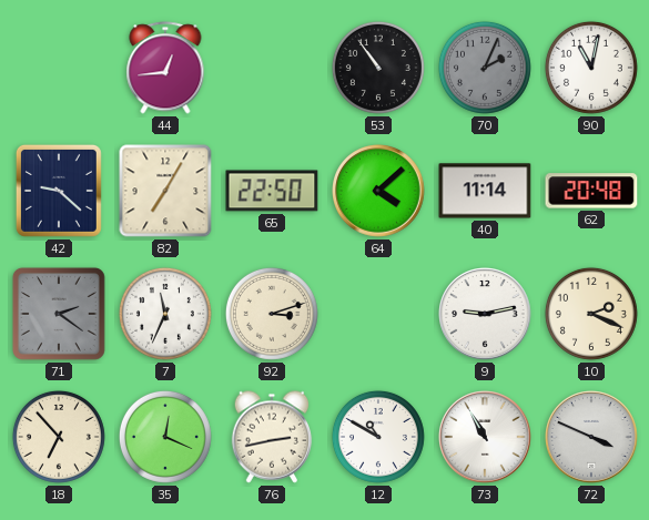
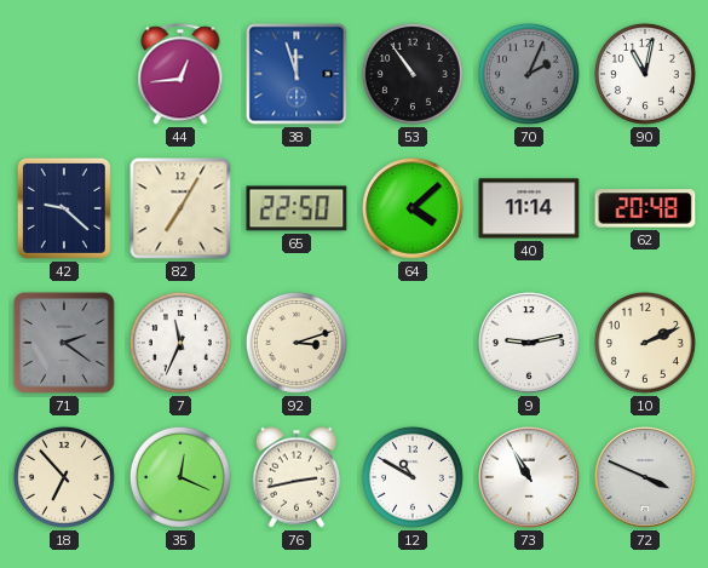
38: none -> 11:57
10: 2:19 -> 2:11
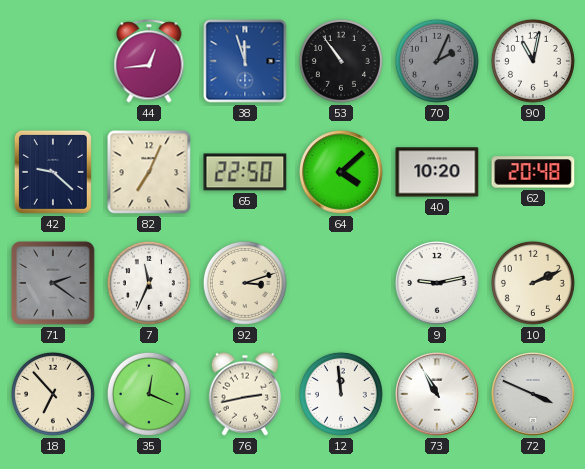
82: 7:05 -> 7:04
40: 11:14 -> 10:20
12: 10:50 -> 11:59
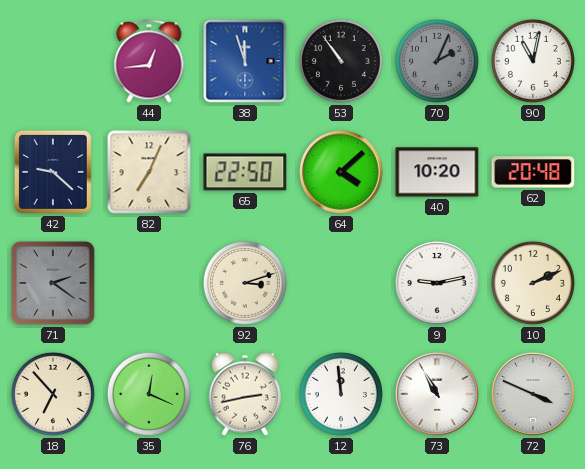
7: 11:34 -> none
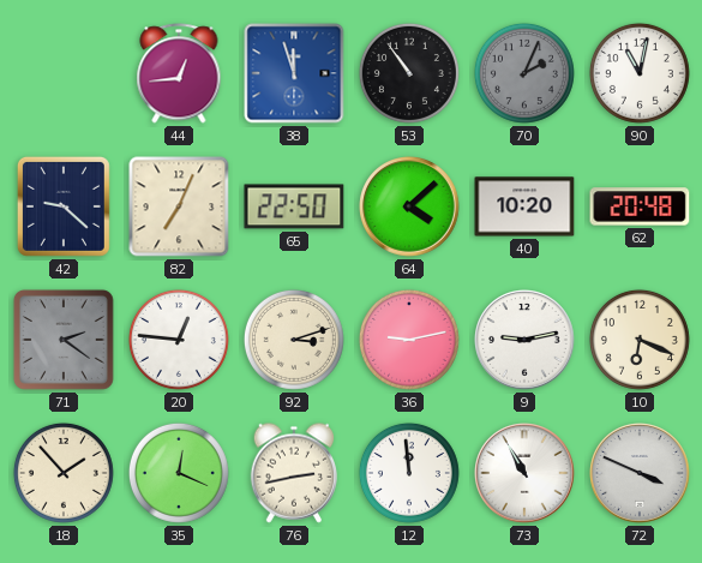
20: none -> 12:46
36: none -> 9:13
10: 2:11 -> 6:19
18: 6:53 -> 1:53
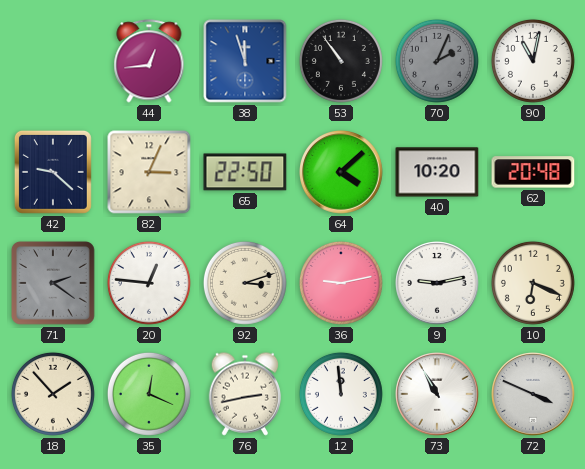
82: 7:04 -> 3:04
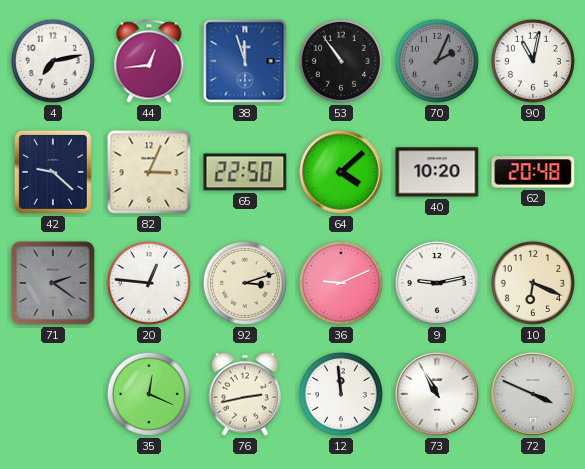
4: none -> 7:13
36: 9:13 -> 9:11
18: 1:53 -> none
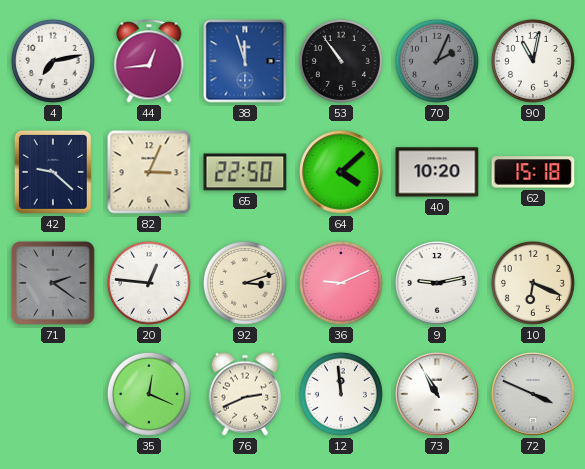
62: 20:48 -> 15:18
76: 2:43 -> 2:41
